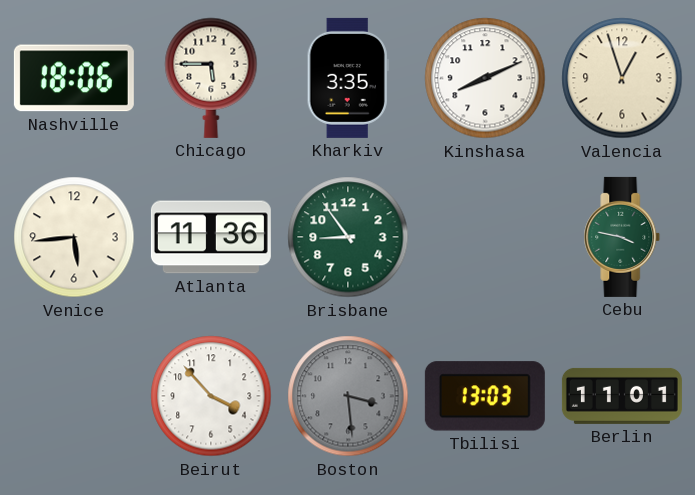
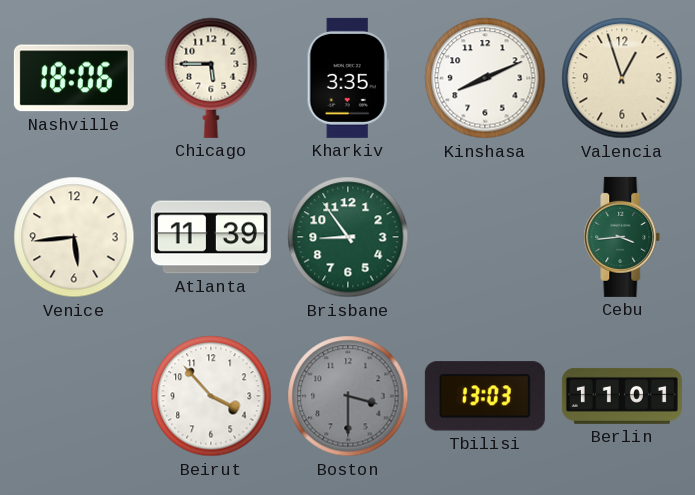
Atlanta: 11:36 -> 11:39
Cebu: 3:47 -> 3:44
Boston: 3:29 -> 3:30
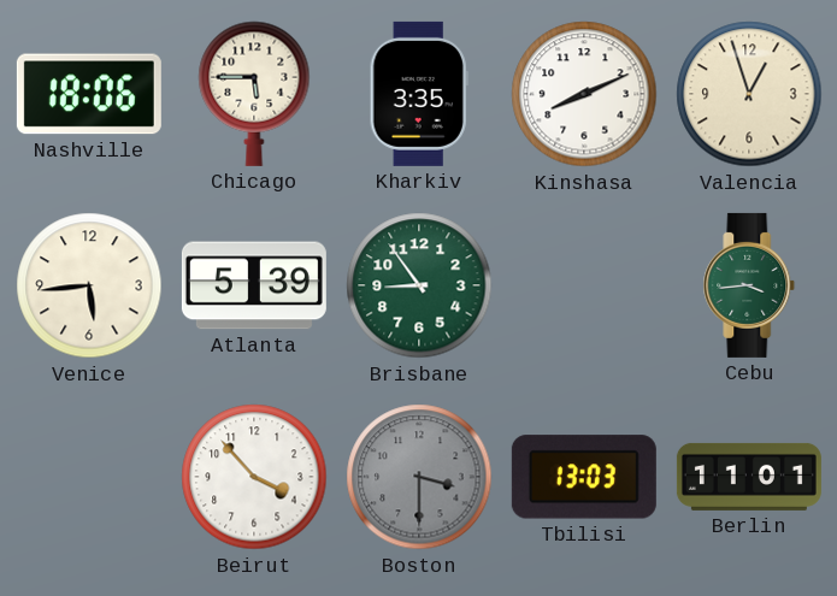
Atlanta: 11:39 -> 5:39
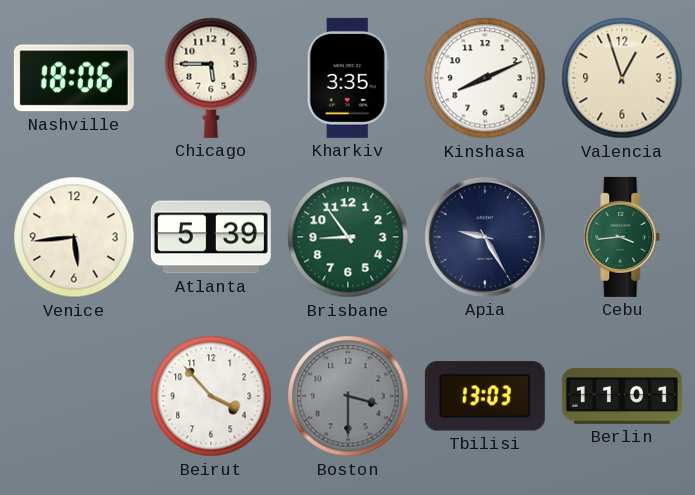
Apia: none -> 9:25
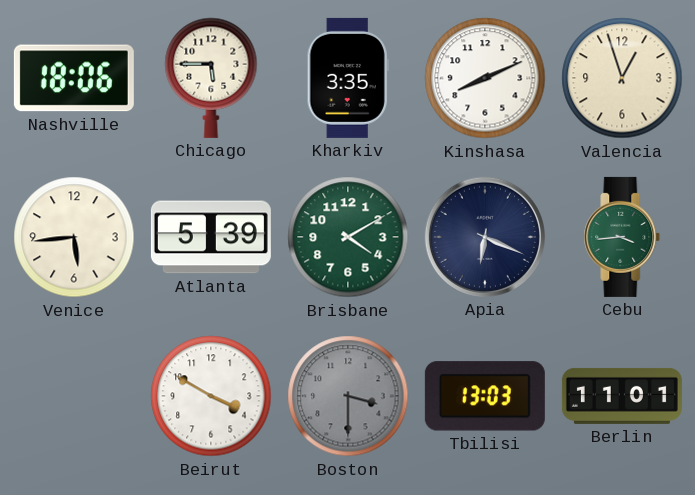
Brisbane: 8:54 -> 4:10
Apia: 9:25 -> 6:19
Beirut: 3:53 -> 3:50
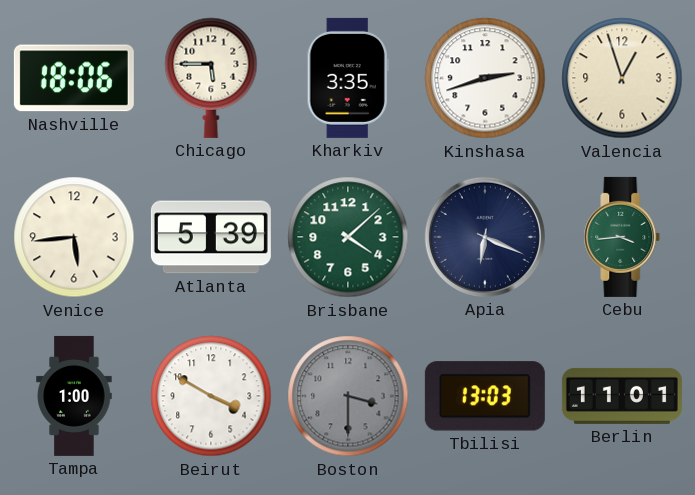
Kinshasa: 8:11 -> 2:42
Brisbane: 4:10 -> 4:08
Tampa: none -> 1:00
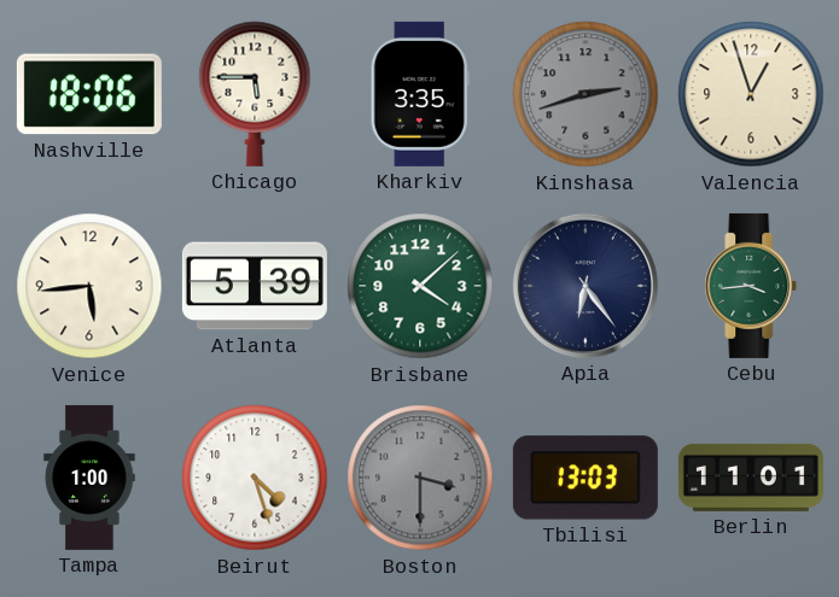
Kinshasa dial: white -> grey
Apia: 6:19 -> 6:24
Beirut: 3:50 -> 4:27
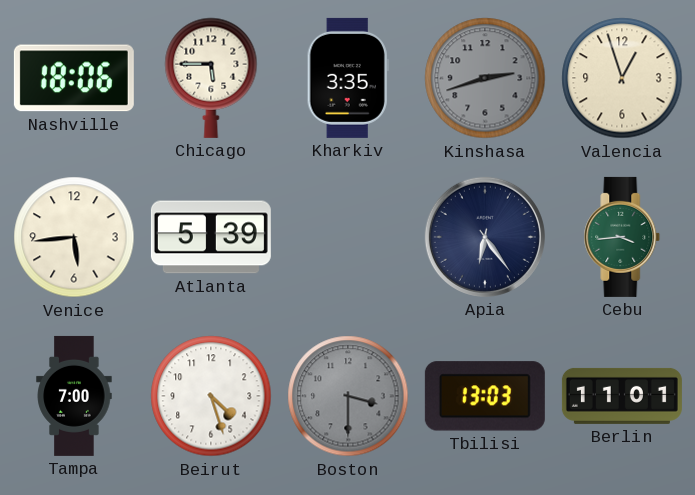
Brisbane: 4:08 -> none
Tampa: 1:00 -> 7:00
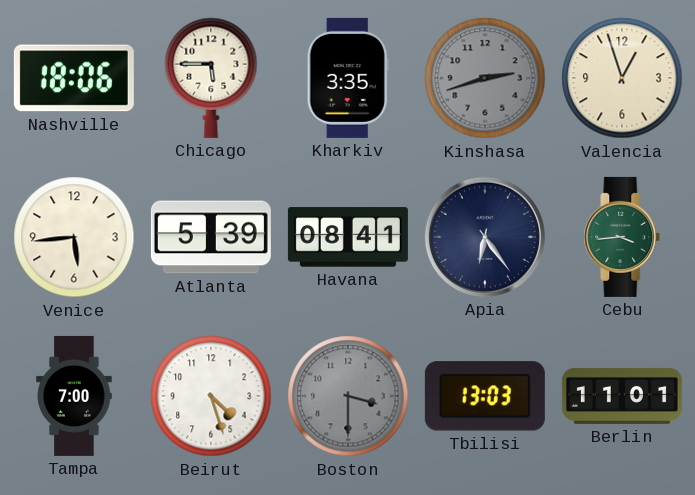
Havana: none -> 08:41
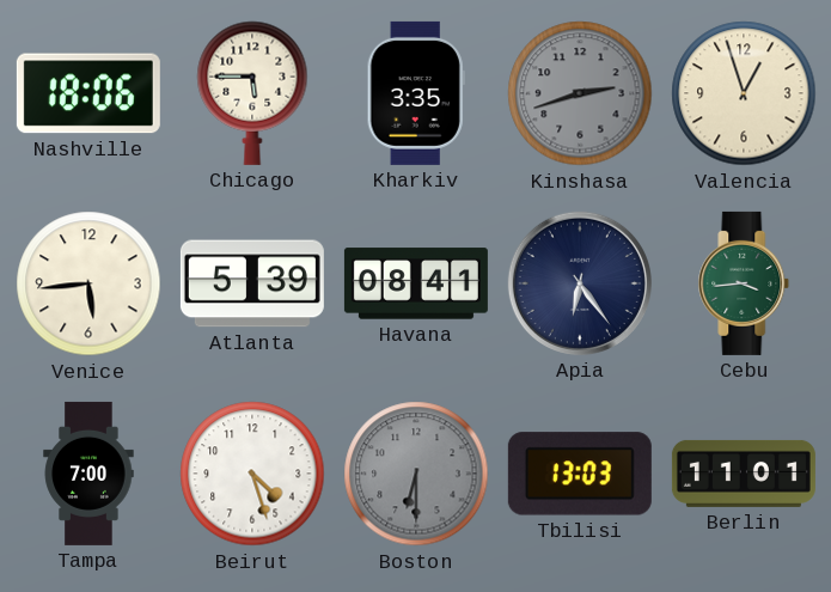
Boston: 3:30 -> 6:30
